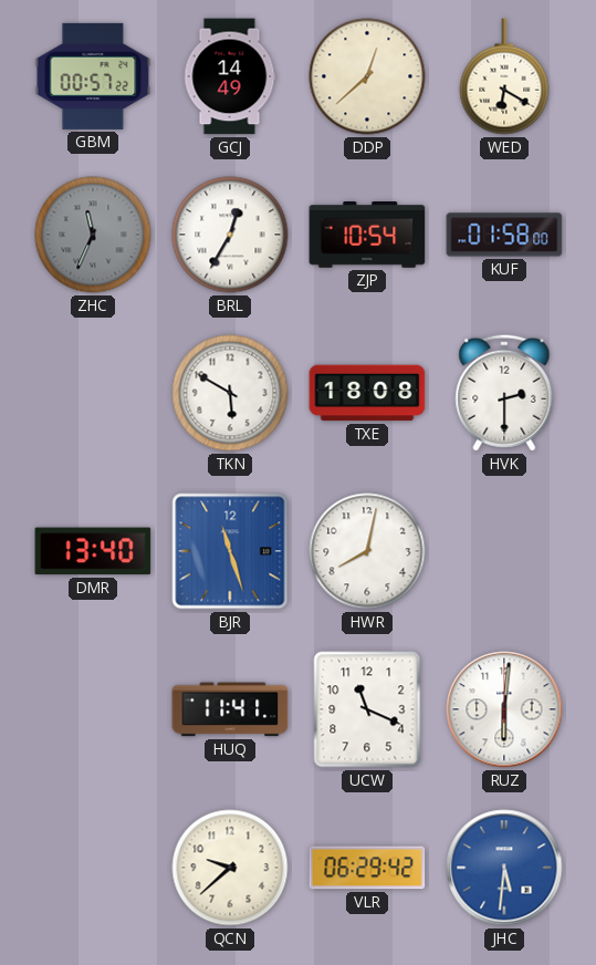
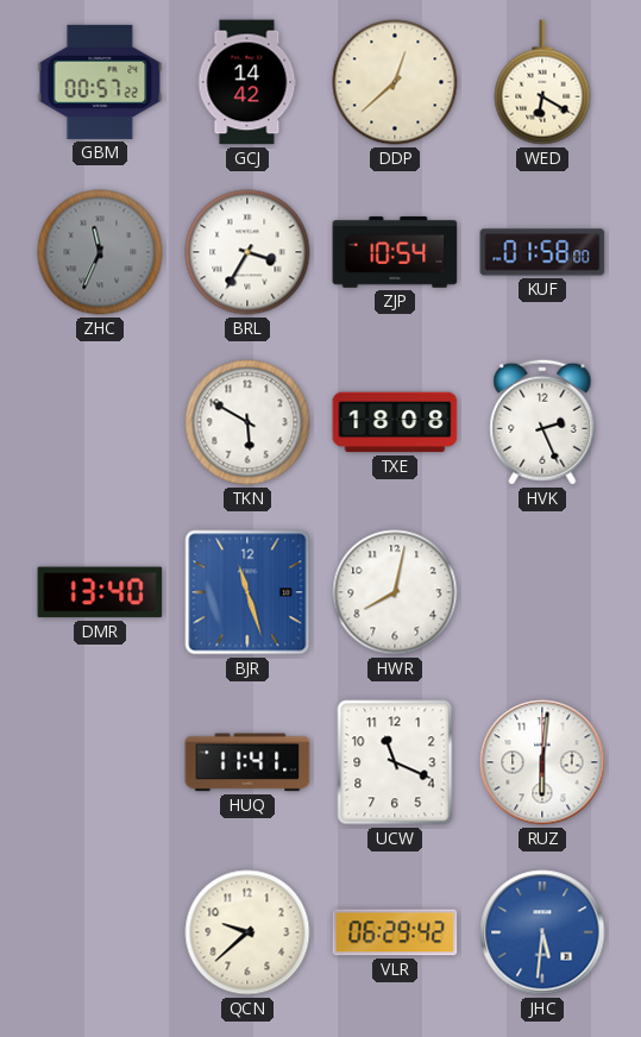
GCJ: 14:49 -> 14:42
BRL: 12:35 -> 3:35
HVK: 2:30 -> 2:26
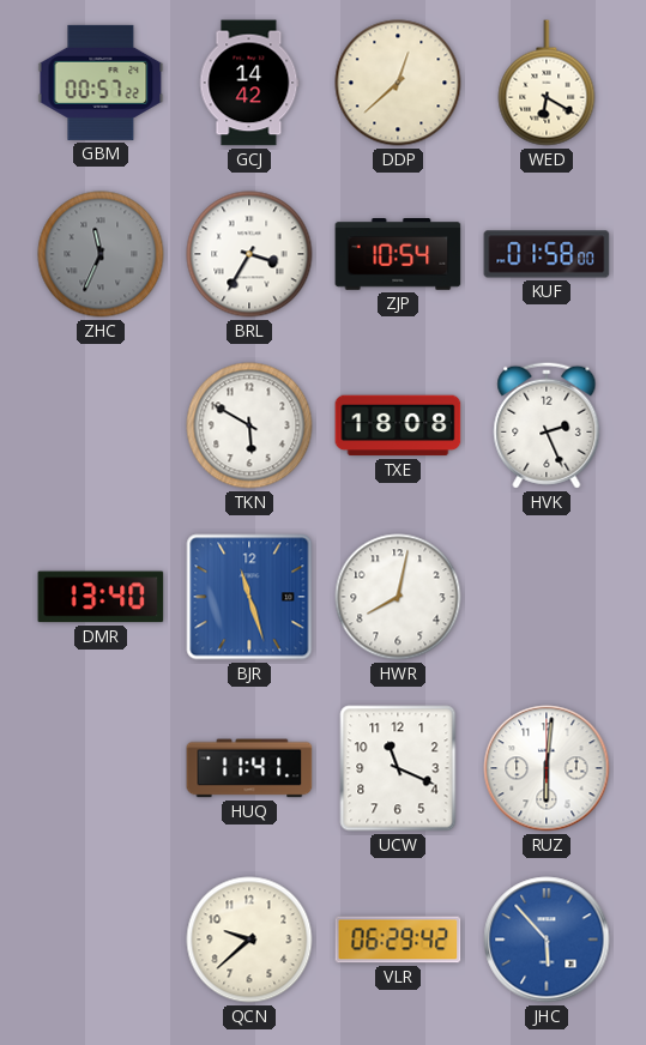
JHC: 5:31 -> 5:53
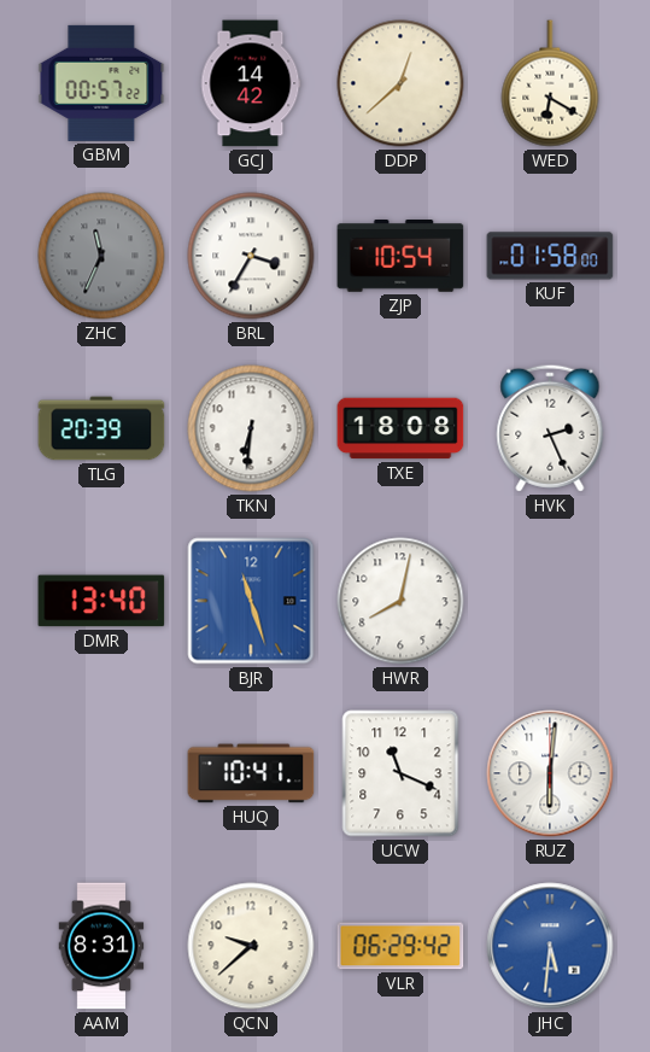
TLG: none -> 20:39
TKN: 5:50 -> 6:31
HUQ: 11:41 -> 10:41
AAM: none -> 8:31
JHC: 5:53 -> 5:31
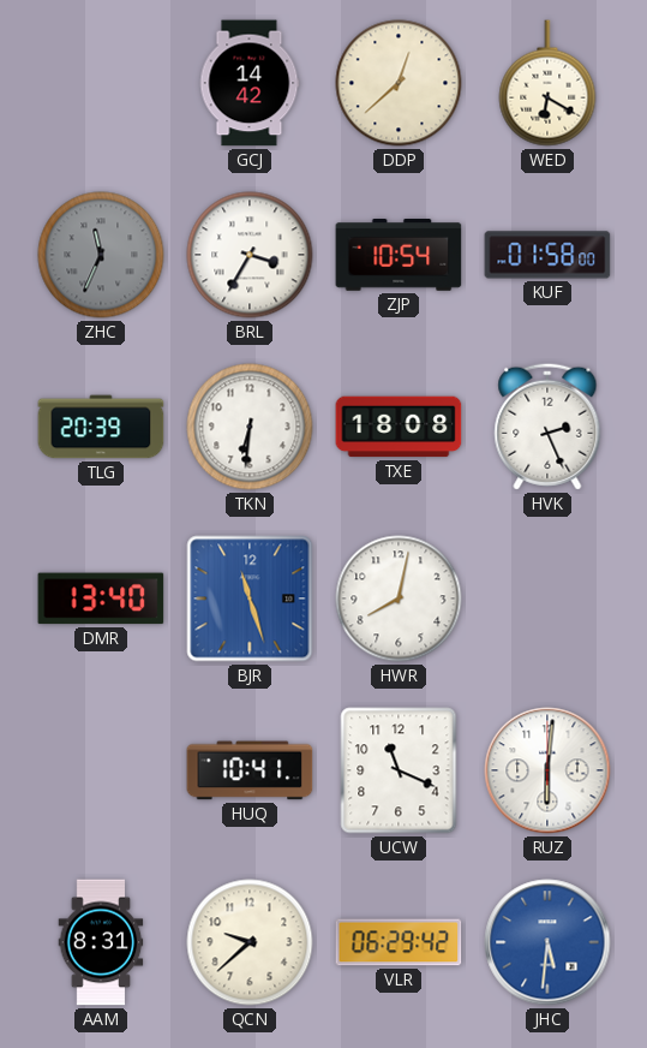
GBM: 00:57 -> none
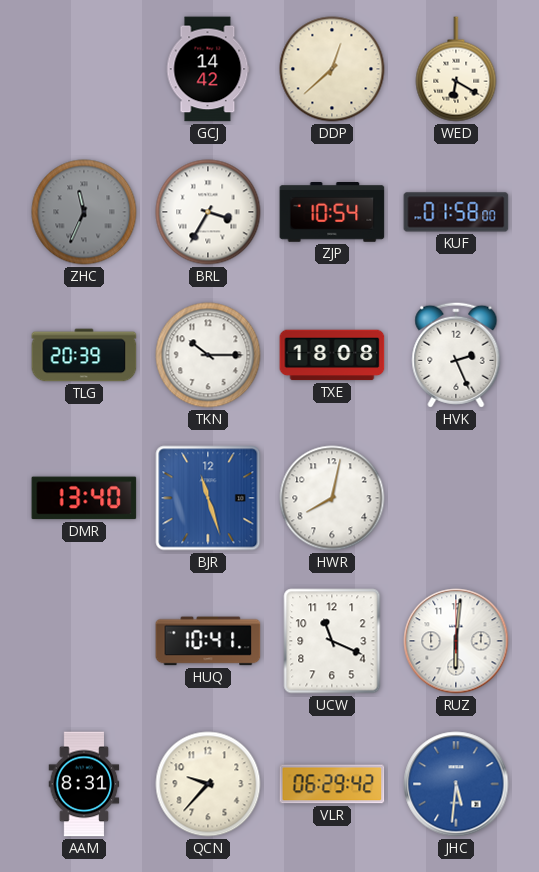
TKN: 6:31 -> 10:15
QCN: 9:38 -> 9:37
